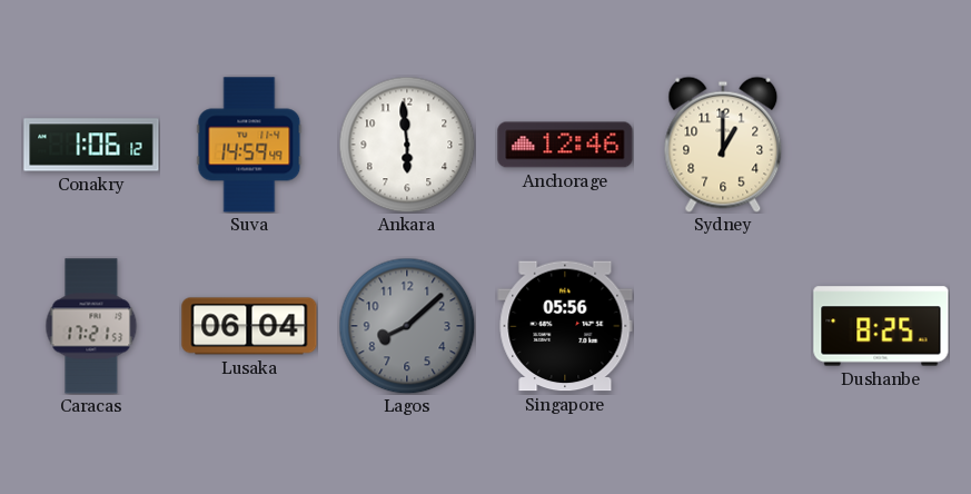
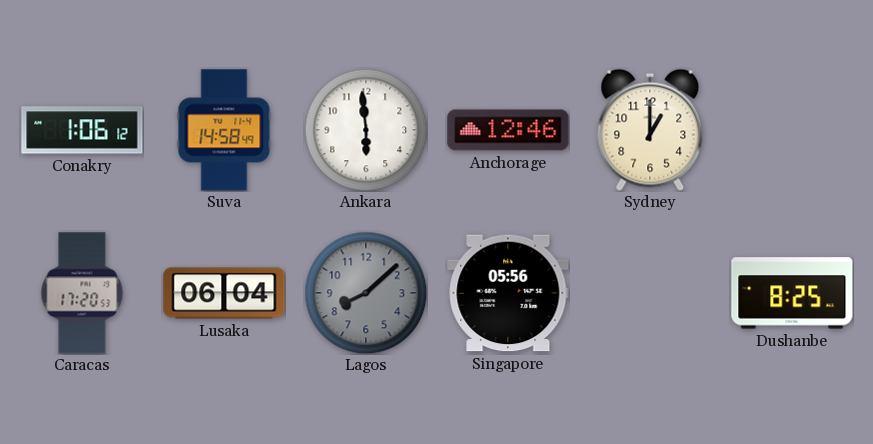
Suva: 14:59 -> 14:58
Caracas: 17:21 -> 17:20
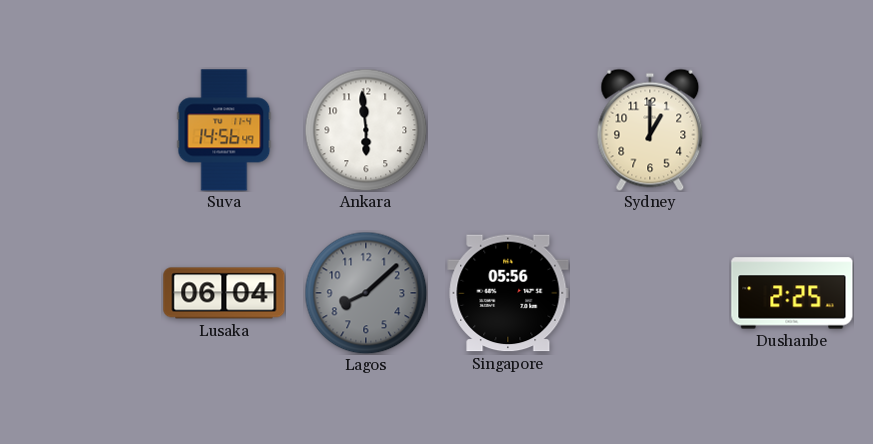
Conakry: 1:06 -> none
Suva: 14:58 -> 14:56
Anchorage: 12:46 -> none
Caracas: 17:20 -> none
Dushanbe: 8:25 -> 2:25
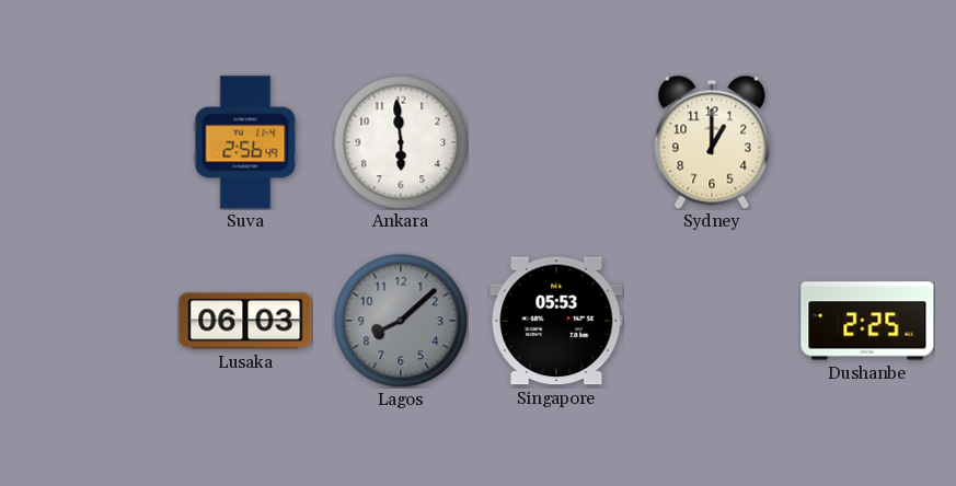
Suva: 14:56 -> 2:56
Lusaka: 06:04 -> 06:03
Singapore: 05:56 -> 05:53
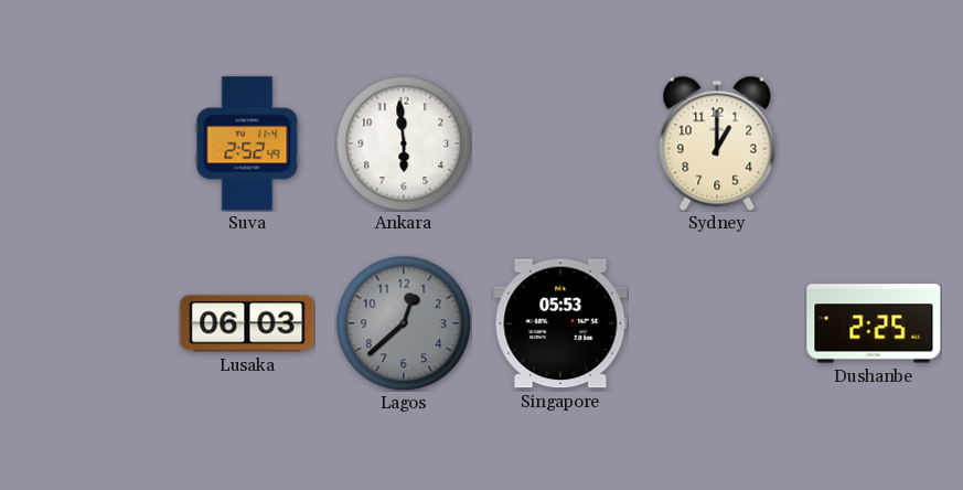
Suva: 2:56 -> 2:52
Lagos: 8:08 -> 12:38
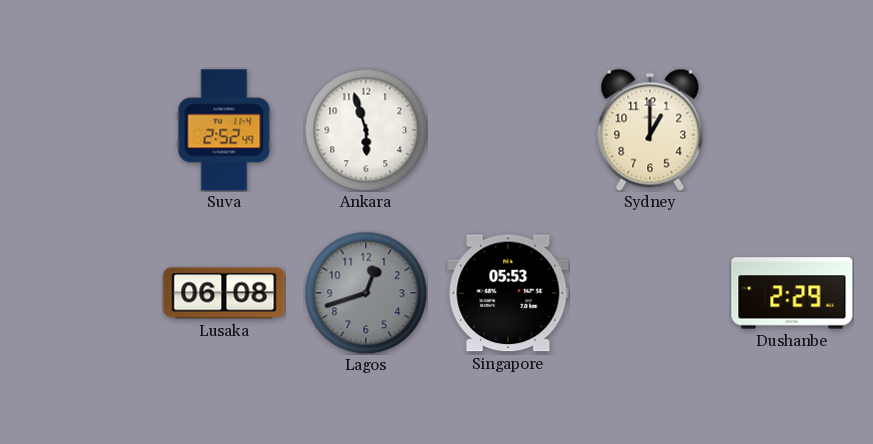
Ankara: 5:59 -> 5:57
Lusaka: 06:03 -> 06:08
Lagos: 12:38 -> 12:42
Dushanbe: 2:25 -> 2:29
